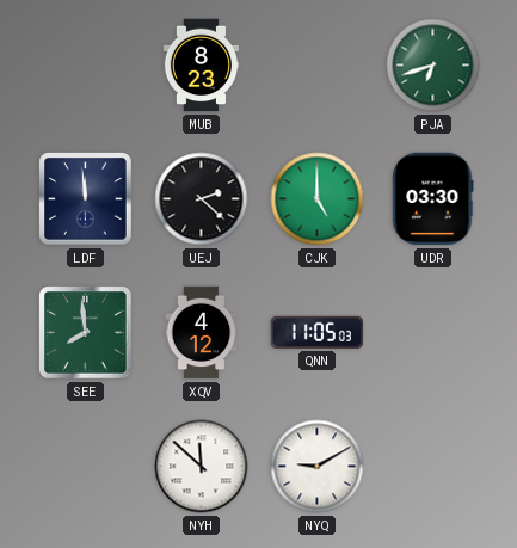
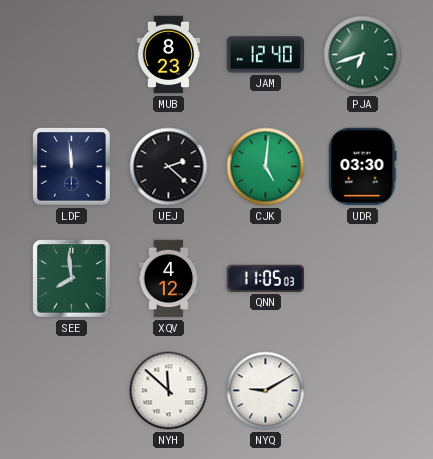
JAM: none -> 12:40
CJK: 5:00 -> 5:01
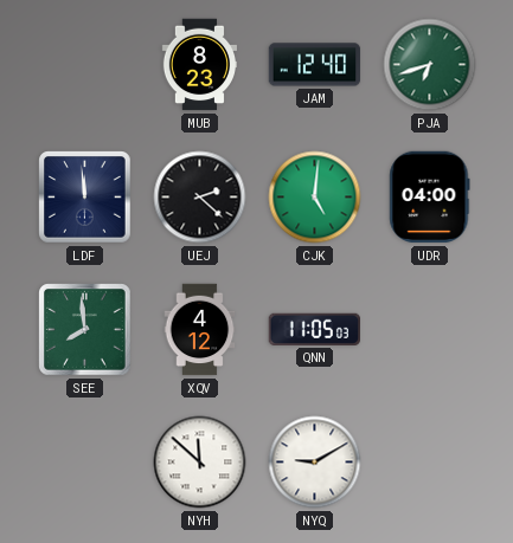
UDR: 03:30 -> 04:00
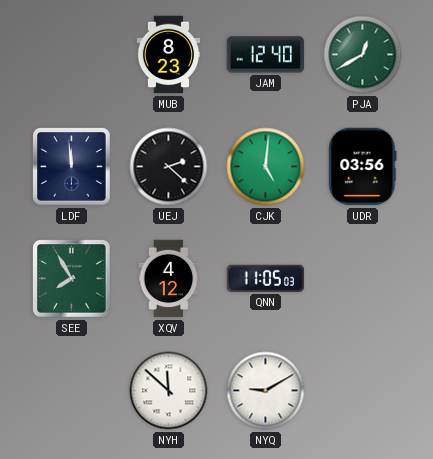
PJA: 6:42 -> 12:40
UDR: 04:00 -> 03:56
SEE: 7:59 -> 7:55
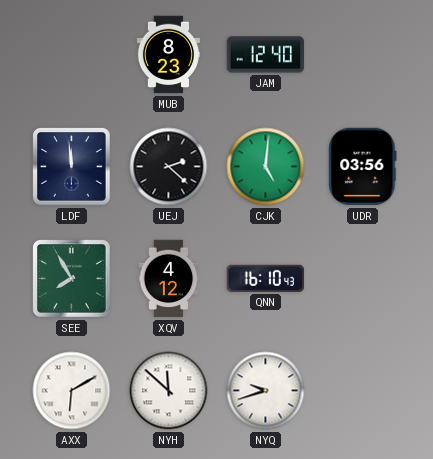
PJA: 12:40 -> none
QNN: 11:05 -> 16:10
AXX: none -> 6:10
NYQ: 9:10 -> 9:42
